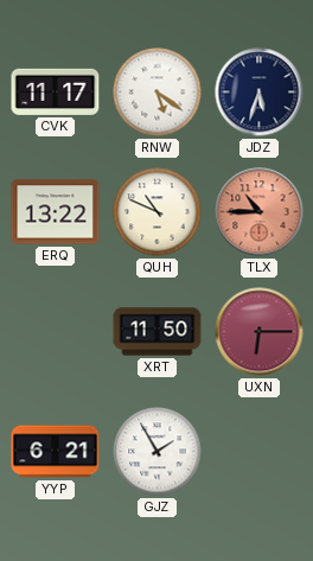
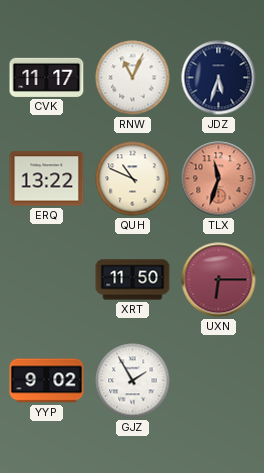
RNW: 5:21 -> 11:04
TLX: 10:45 -> 11:33
YYP: 6:21 -> 9:02
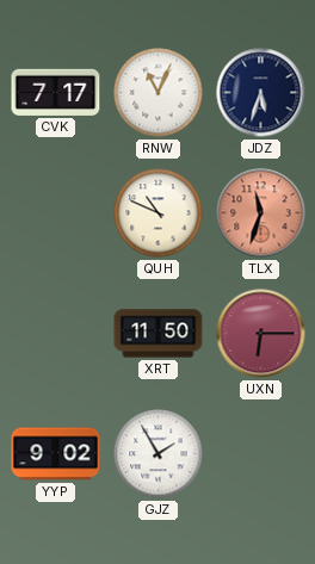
CVK: 11:17 -> 7:17
ERQ: 13:22 -> none
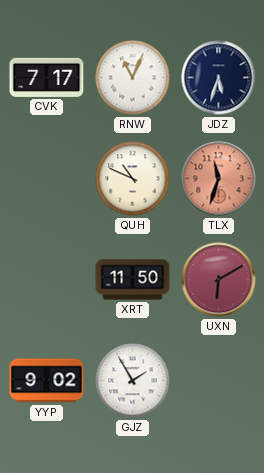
UXN: 6:15 -> 6:10
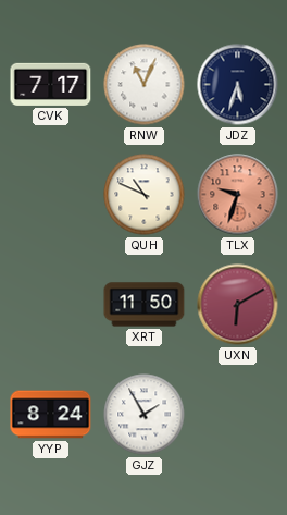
TLX: 11:33 -> 9:33
YYP: 9:02 -> 8:24
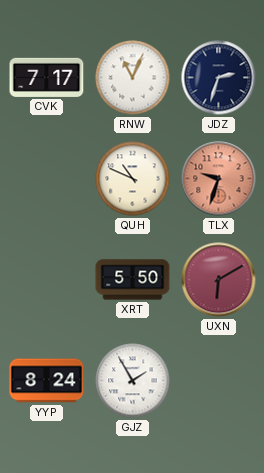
JDZ: 5:33 -> 2:33
XRT: 11:50 -> 5:50
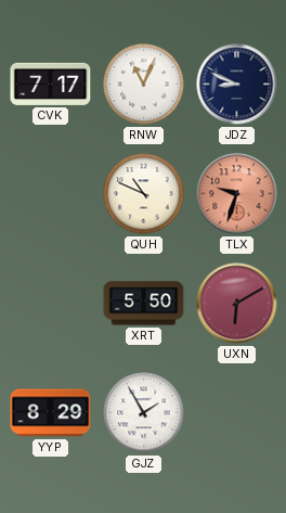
JDZ: 2:33 -> 8:49
YYP: 8:24 -> 8:29
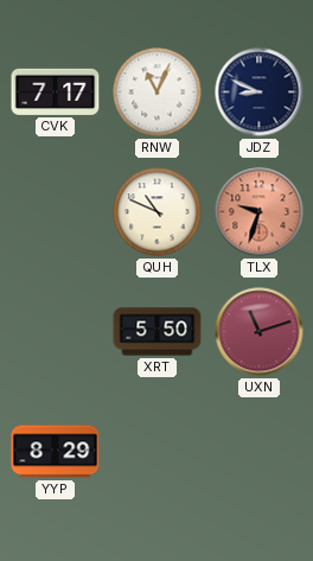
UXN: 6:10 -> 11:12
GJZ: 1:55 -> none
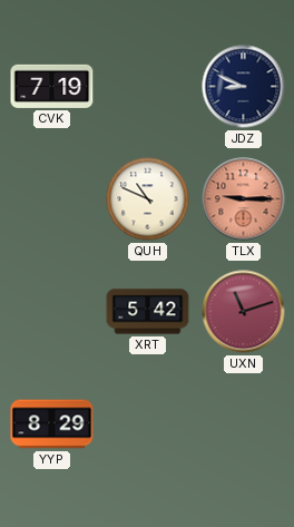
CVK: 7:17 -> 7:19
RNW: 11:04 -> none
TLX: 9:33 -> 9:15
XRT: 5:50 -> 5:42
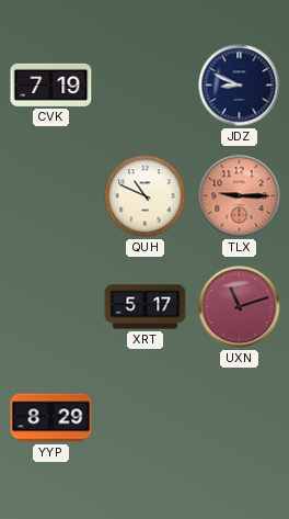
XRT: 5:42 -> 5:17
